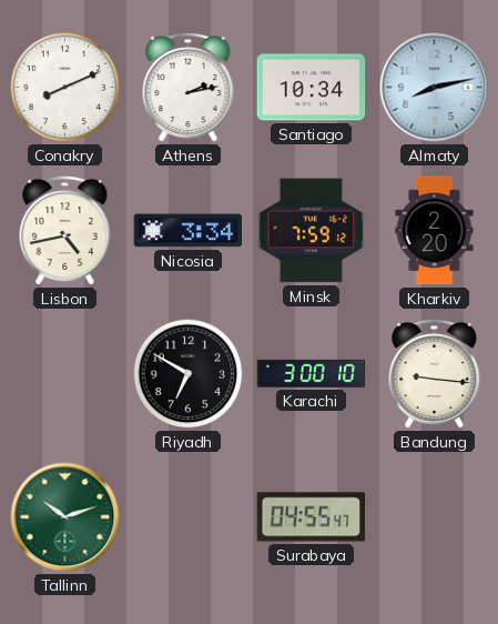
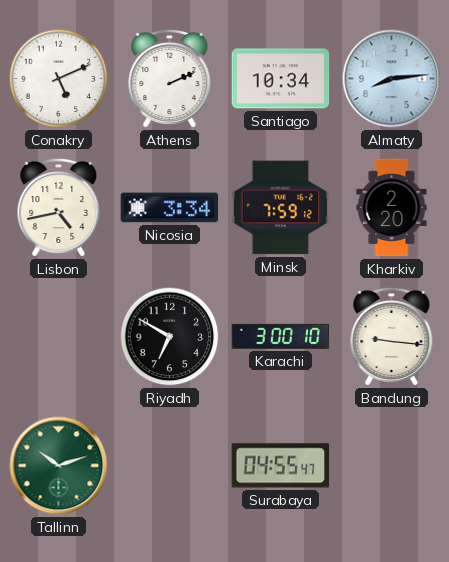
Conakry: 8:11 -> 5:11
Athens: 2:13 -> 2:11
Almaty: 8:13 -> 8:14
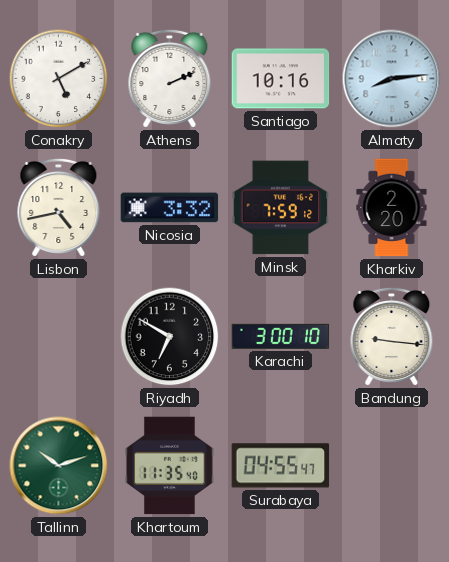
Conakry: 5:11 -> 5:10
Santiago: 10:34 -> 10:16
Nicosia: 3:34 -> 3:32
Khartoum: none -> 11:35
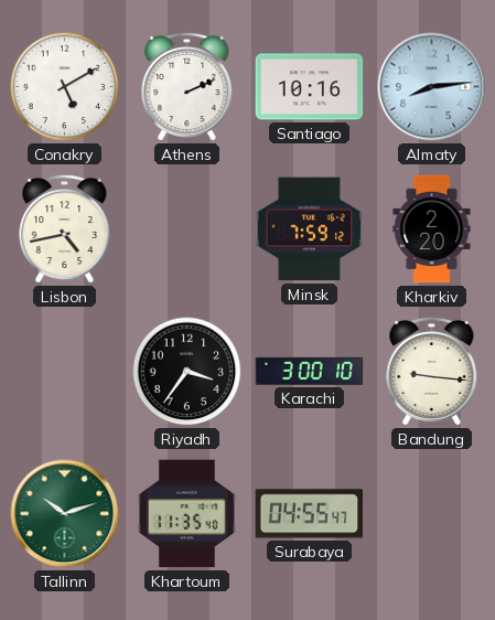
Nicosia: 3:32 -> none
Riyadh: 6:50 -> 3:36
